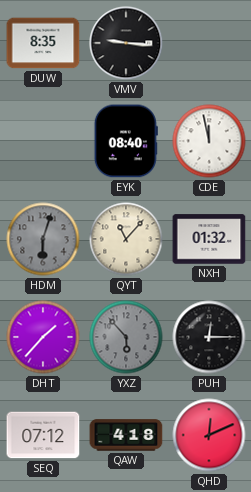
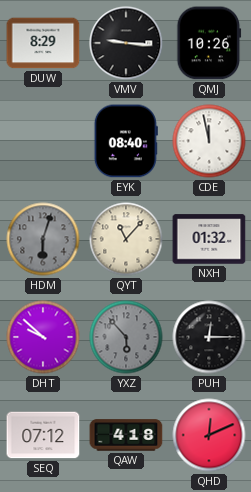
DUW: 8:35 -> 8:29
QMJ: none -> 10:26
DHT: 1:37 -> 9:52
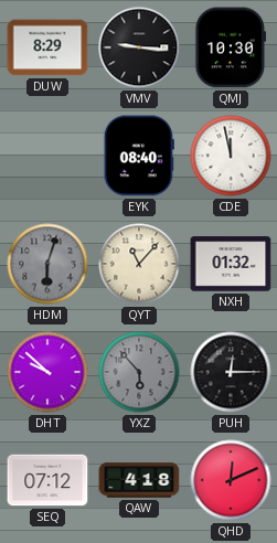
QMJ: 10:26 -> 10:30
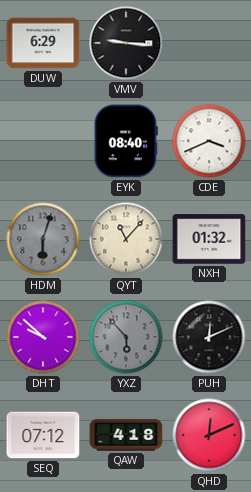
DUW: 8:29 -> 6:29
QMJ: 10:30 -> none
CDE: 11:58 -> 3:41
PUH: 12:15 -> 12:11
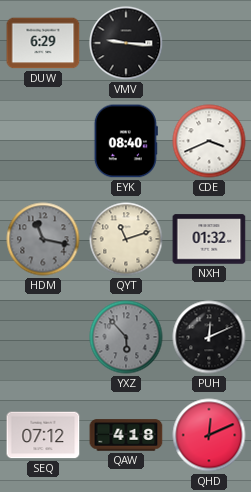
HDM: 6:03 -> 11:17
QYT: 11:07 -> 11:12
DHT: 9:52 -> none
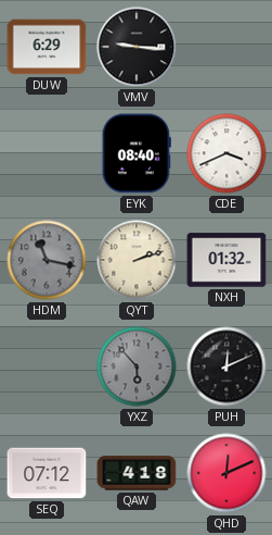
QYT: 11:12 -> 2:12
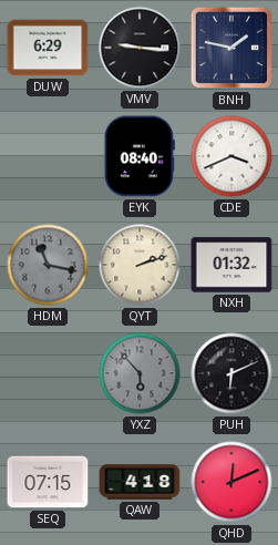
BNH: none -> 1:47
PUH: 12:11 -> 6:11
SEQ: 07:12 -> 07:15
